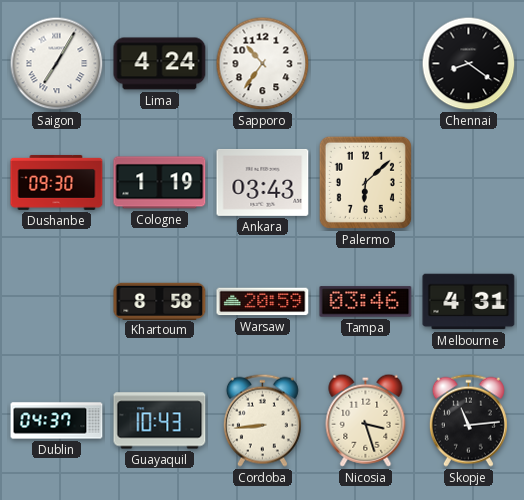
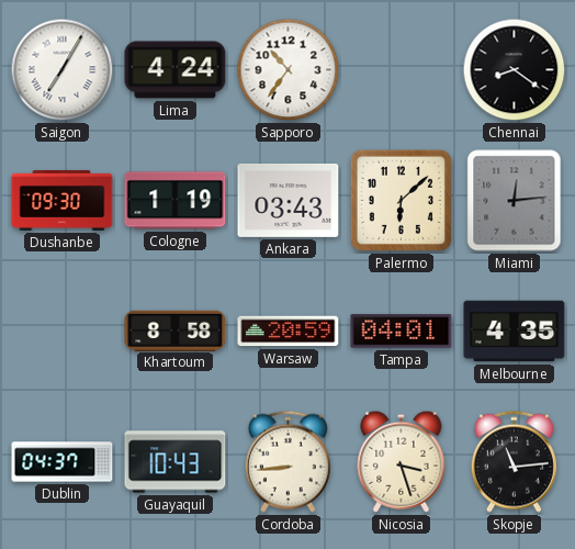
Miami: none -> 12:14
Tampa: 03:46 -> 04:01
Melbourne: 4:31 -> 4:35
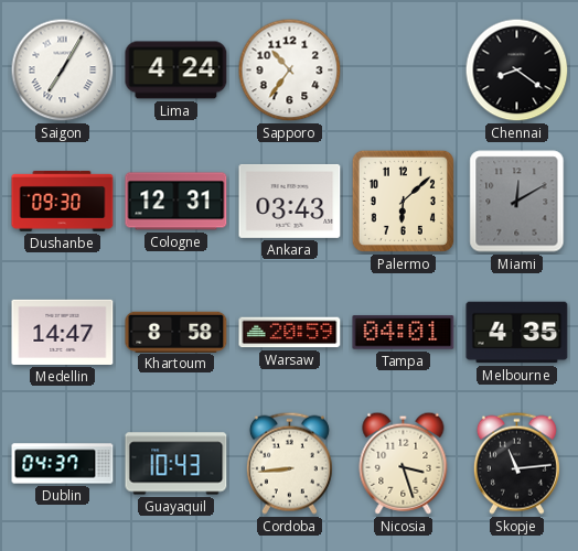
Cologne: 1:19 -> 12:31
Miami: 12:14 -> 12:10
Medellin: none -> 14:47
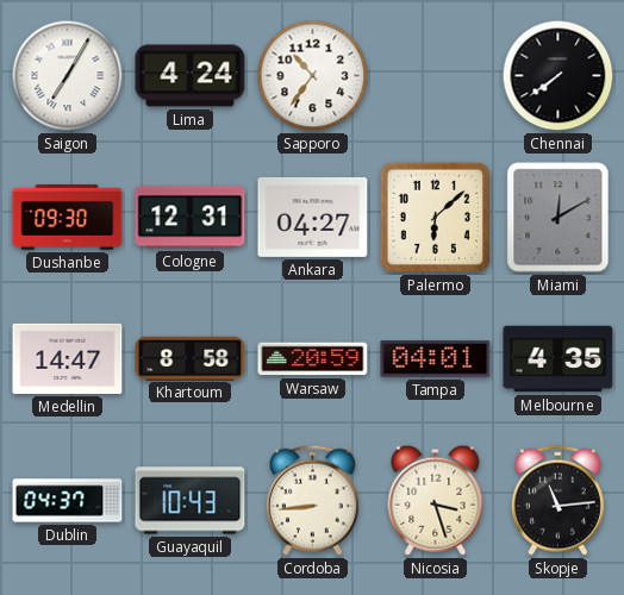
Chennai: 8:21 -> 7:39
Ankara: 03:43 -> 04:27
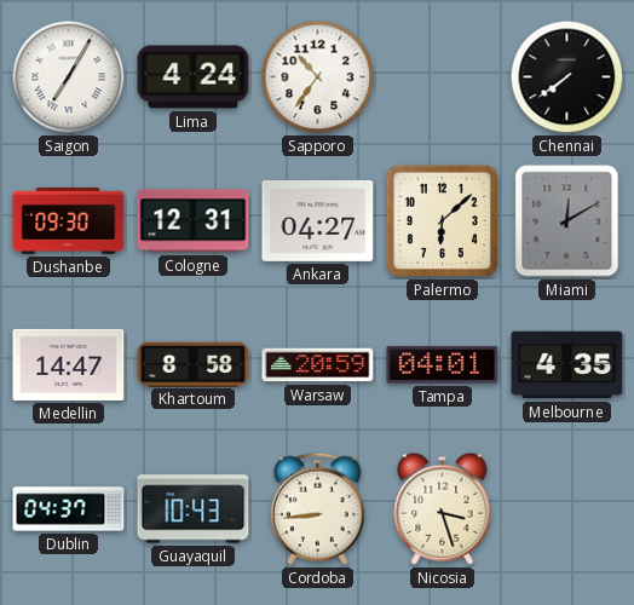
Skopje: 11:14 -> none
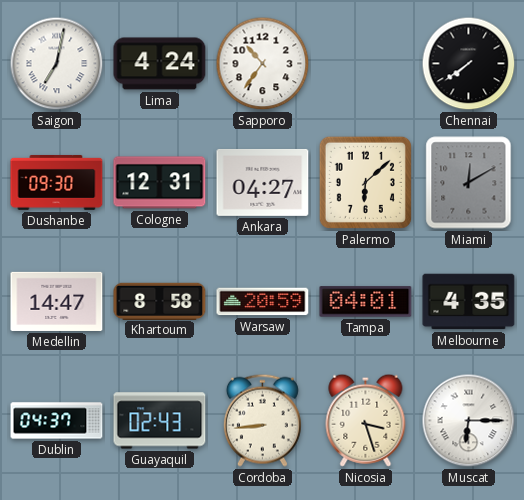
Saigon: 7:05 -> 7:02
Guayaquil: 10:43 -> 02:43
Muscat: none -> 6:15
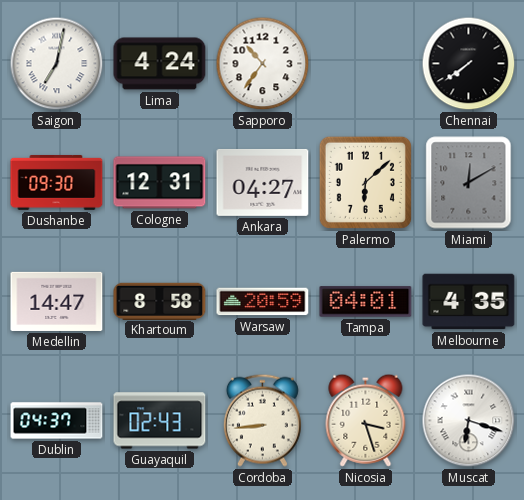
Muscat: 6:15 -> 6:18
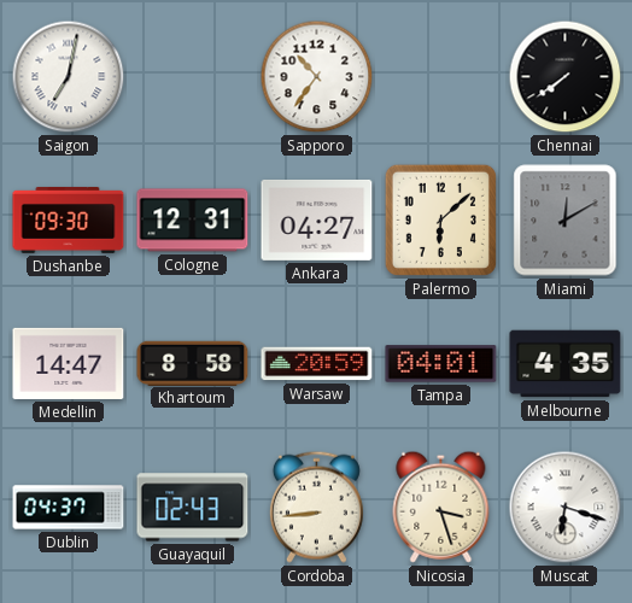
Lima: 4:24 -> none
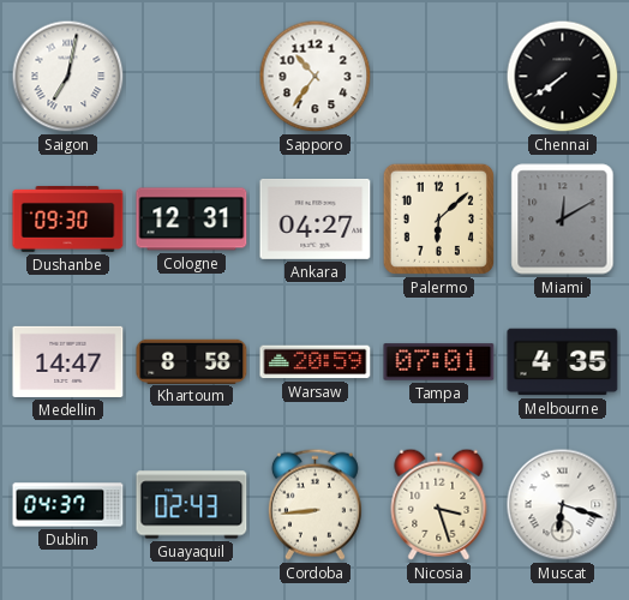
Tampa: 04:01 -> 07:01
